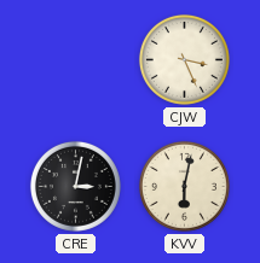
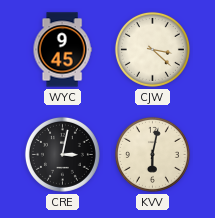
WYC: none -> 9:45
CJW: 3:26 -> 3:22
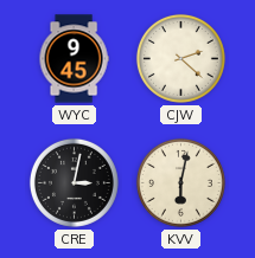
CJW: 3:22 -> 2:22
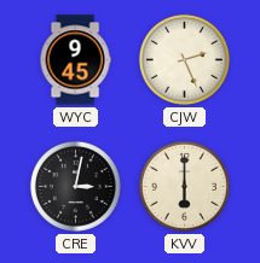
CJW: 2:22 -> 2:26
KVV: 6:02 -> 6:00
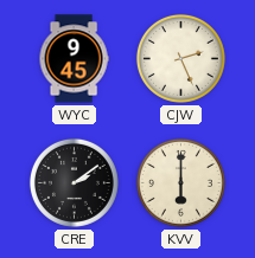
CRE: 3:02 -> 2:09
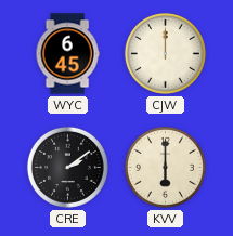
WYC: 9:45 -> 6:45
CJW: 2:26 -> 12:00
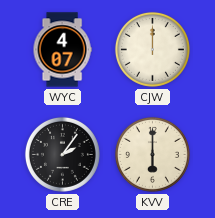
WYC: 6:45 -> 4:07
CRE: 2:09 -> 2:06
